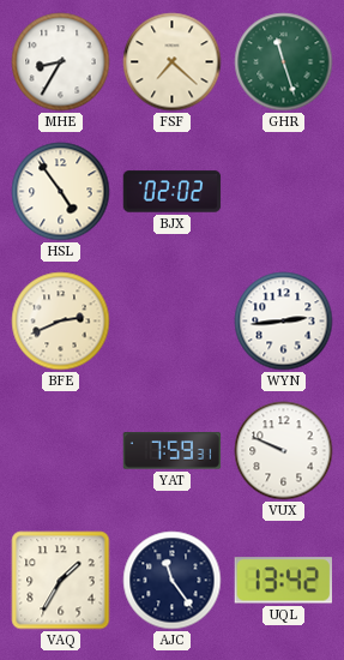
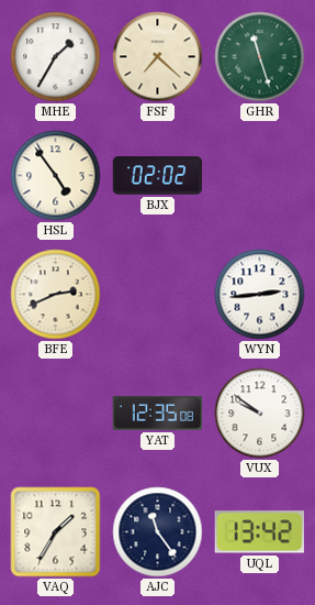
MHE: 8:35 -> 1:35
YAT: 7:59 -> 12:35
VUX: 9:49 -> 9:51
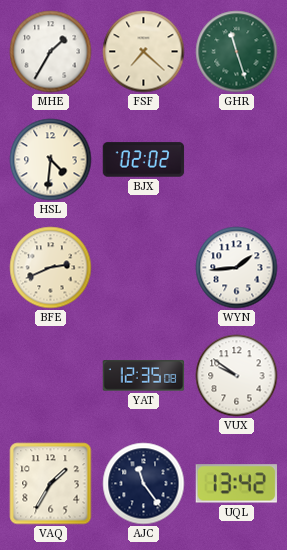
HSL: 4:54 -> 4:31
WYN: 2:44 -> 1:44
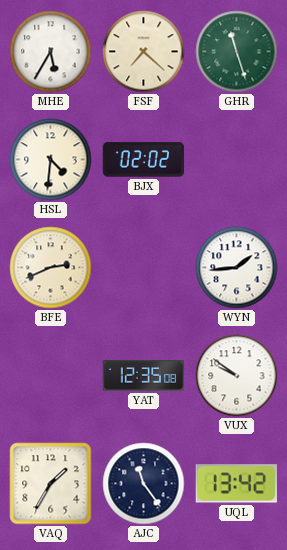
MHE: 1:35 -> 5:35
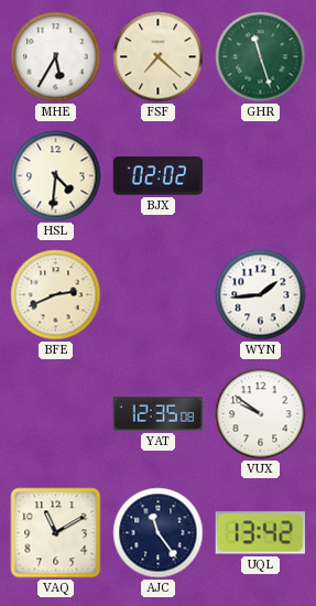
VAQ: 1:35 -> 11:10
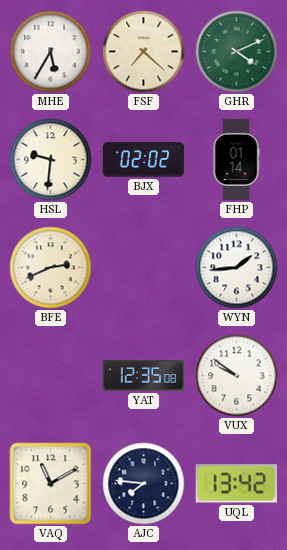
GHR: 11:27 -> 4:11
HSL: 4:31 -> 9:31
FHP: none -> 01:14
AJC: 11:24 -> 7:46
